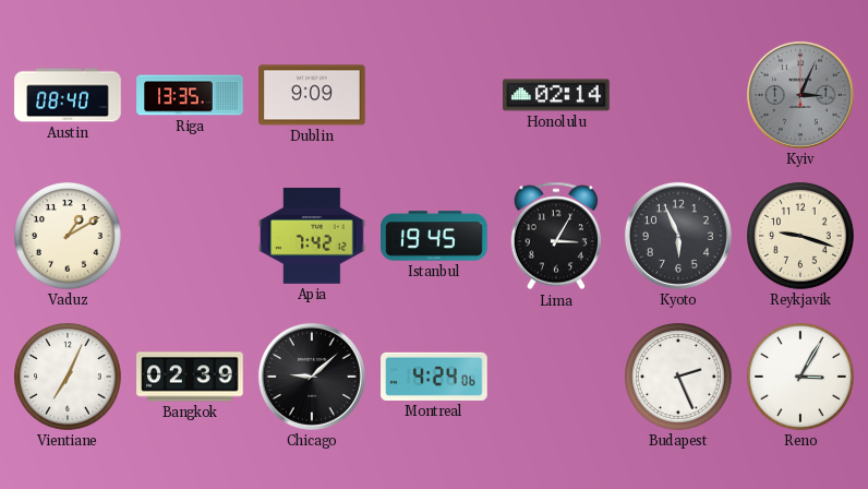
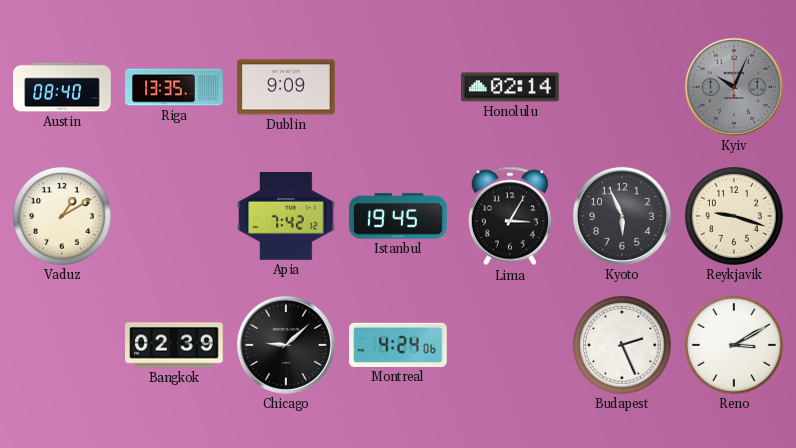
Kyiv: 3:04 -> 10:04
Vientiane: 7:04 -> none
Reno: 3:05 -> 3:10
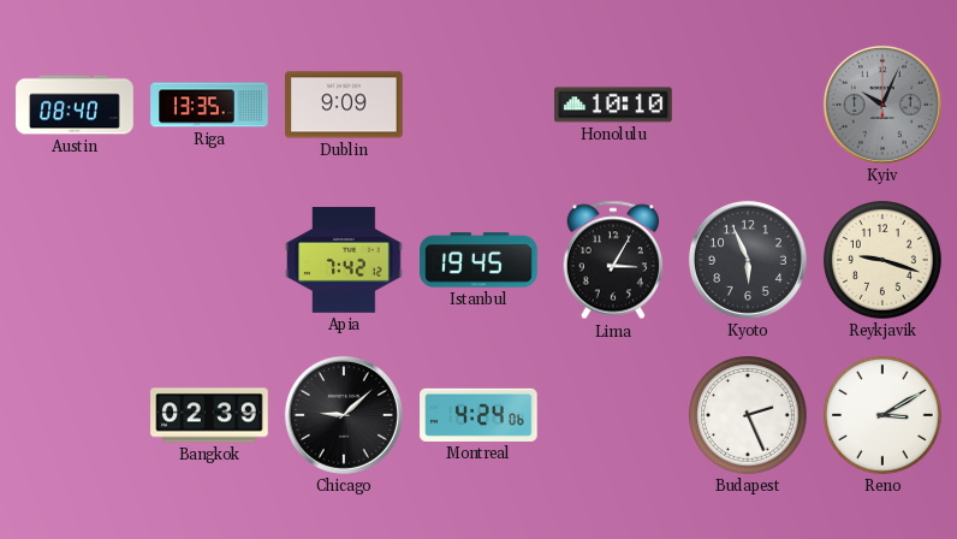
Honolulu: 02:14 -> 10:10
Vaduz: 1:10 -> none
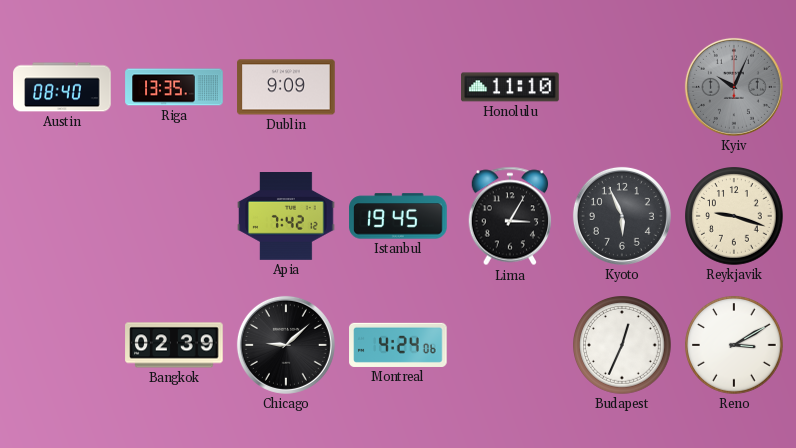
Honolulu: 10:10 -> 11:10
Budapest: 2:26 -> 12:34
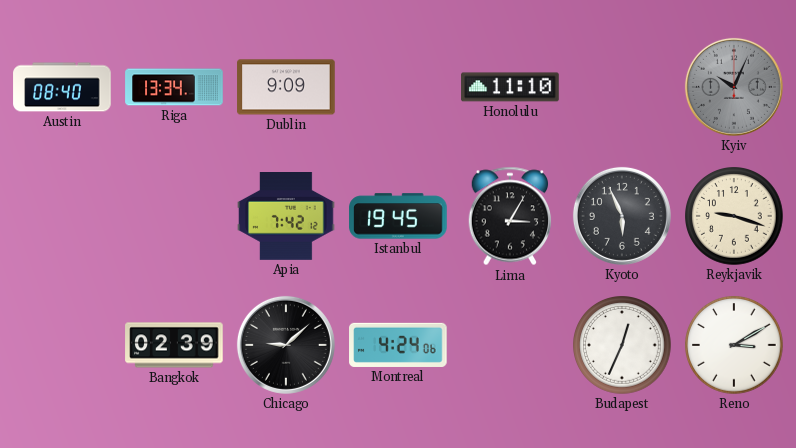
Riga: 13:35 -> 13:34
